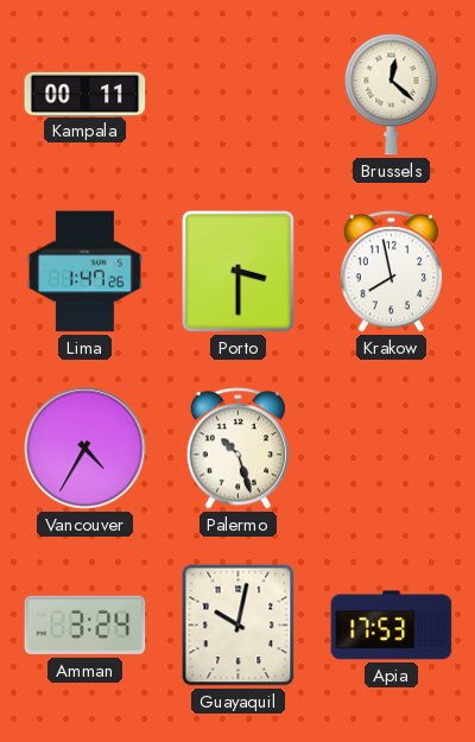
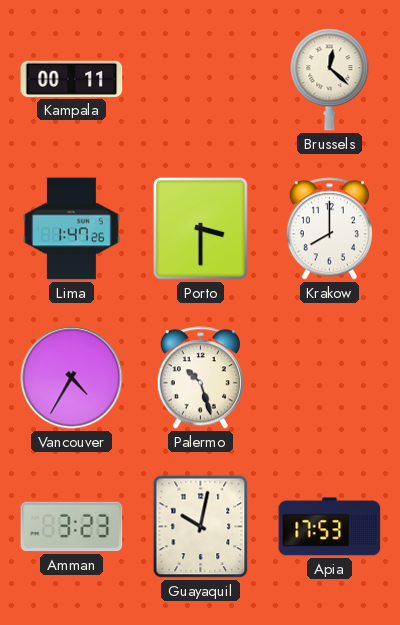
Krakow: 7:58 -> 8:00
Amman: 3:24 -> 3:23
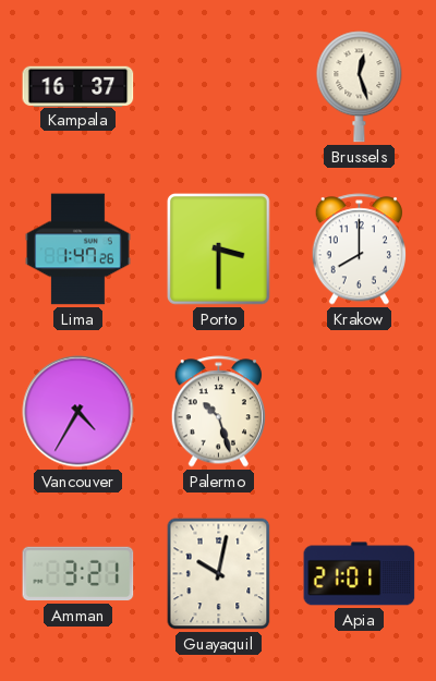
Kampala: 00:11 -> 16:37
Brussels: 12:22 -> 12:27
Amman: 3:23 -> 3:21
Apia: 17:53 -> 21:01
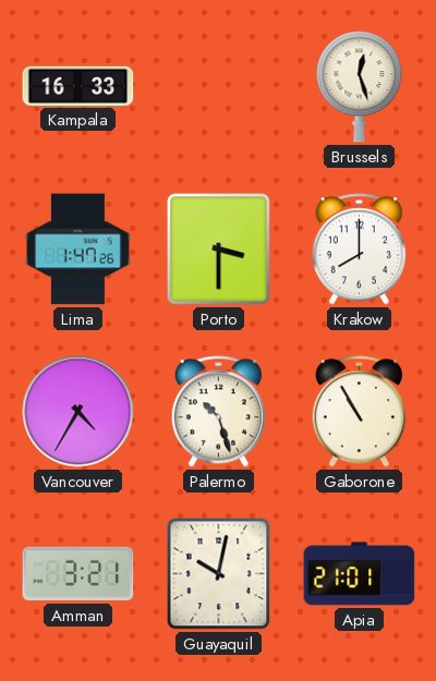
Kampala: 16:37 -> 16:33
Gaborone: none -> 10:55
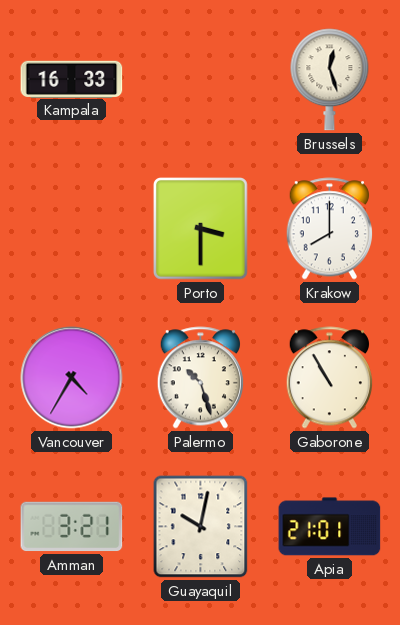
Lima: 1:47 -> none
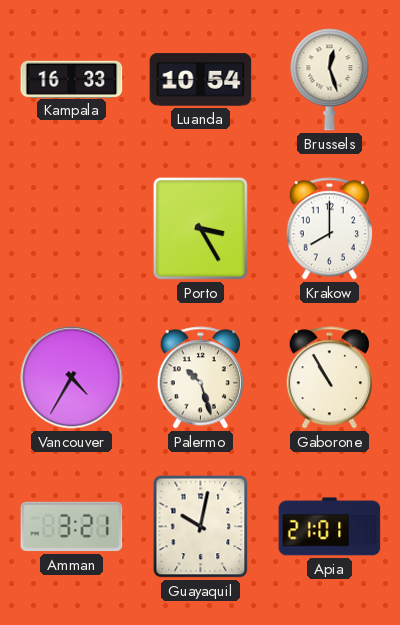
Luanda: none -> 10:54
Porto: 3:30 -> 3:25
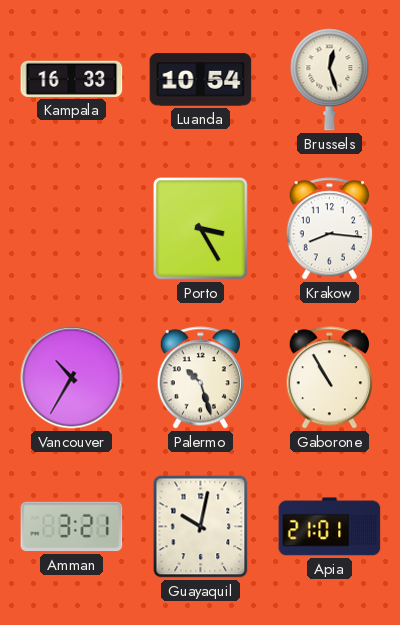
Krakow: 8:00 -> 8:16
Vancouver: 4:35 -> 10:35
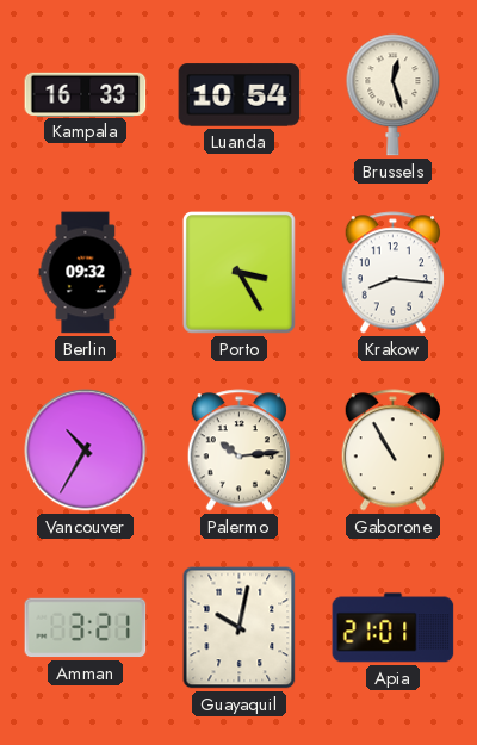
Berlin: none -> 09:32
Palermo: 10:27 -> 10:14
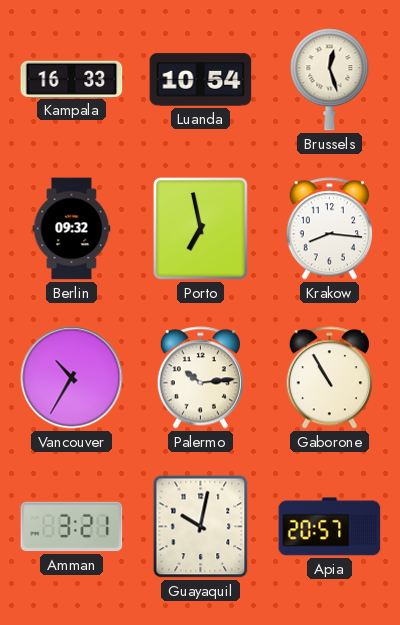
Porto: 3:25 -> 6:58
Apia: 21:01 -> 20:57
